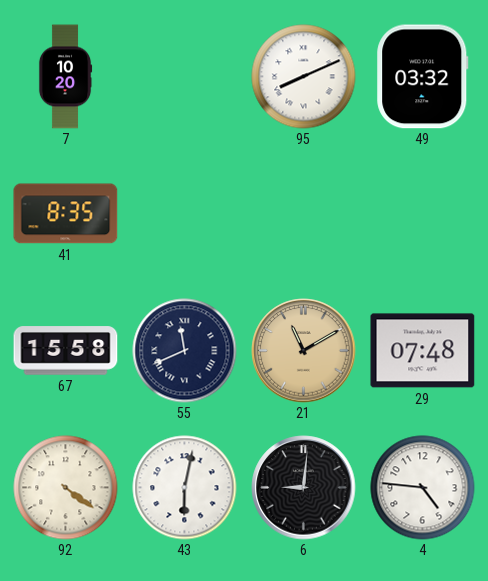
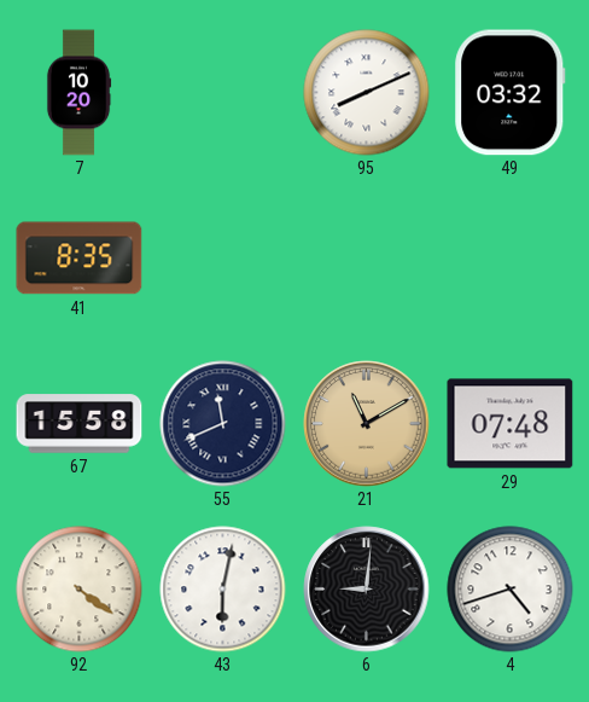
4: 4:46 -> 4:42
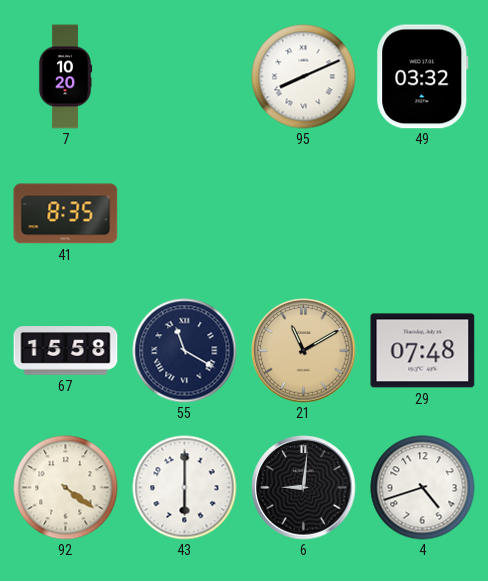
55: 11:41 -> 11:20
43: 6:02 -> 6:00
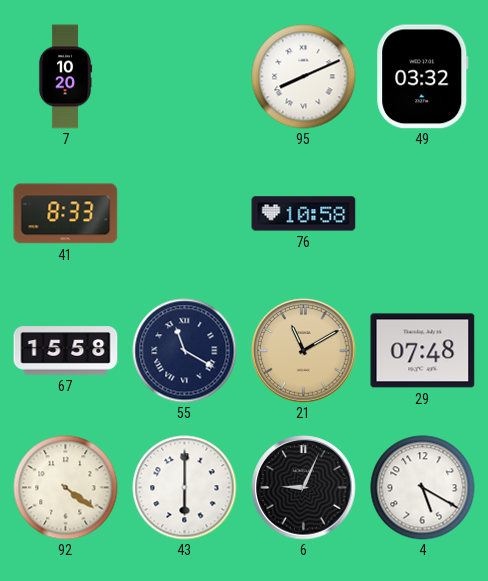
41: 8:35 -> 8:33
76: none -> 10:58
6: 9:01 -> 9:04
4: 4:42 -> 5:20
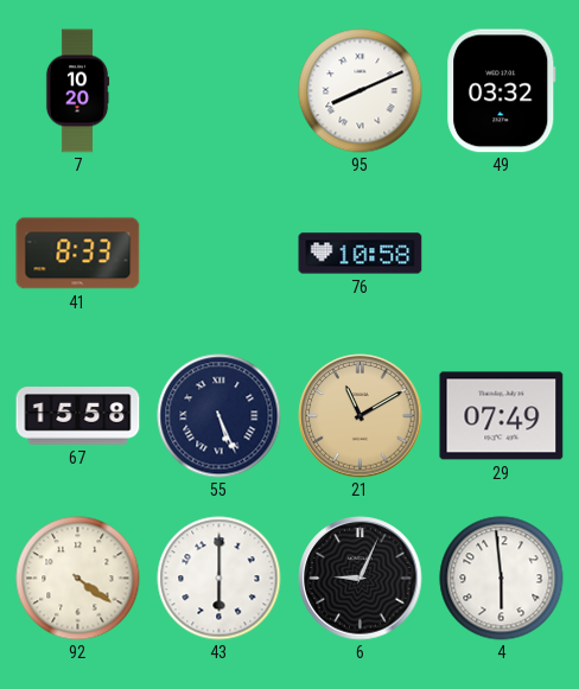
55: 11:20 -> 5:26
29: 07:48 -> 07:49
4: 5:20 -> 5:59
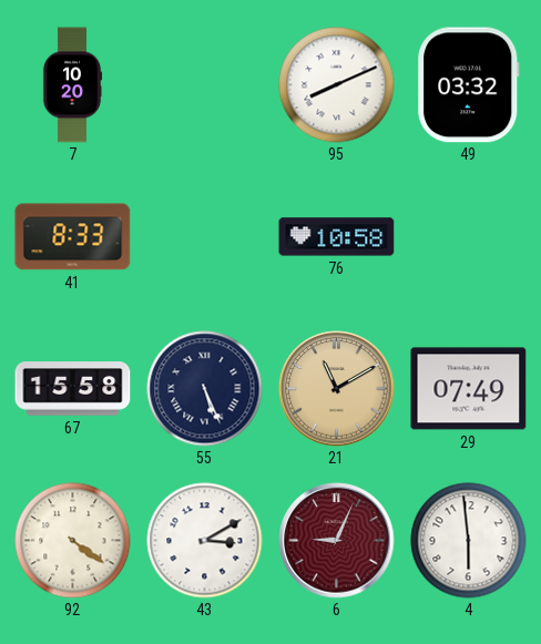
43: 6:00 -> 3:10
6 dial: black -> burgundy
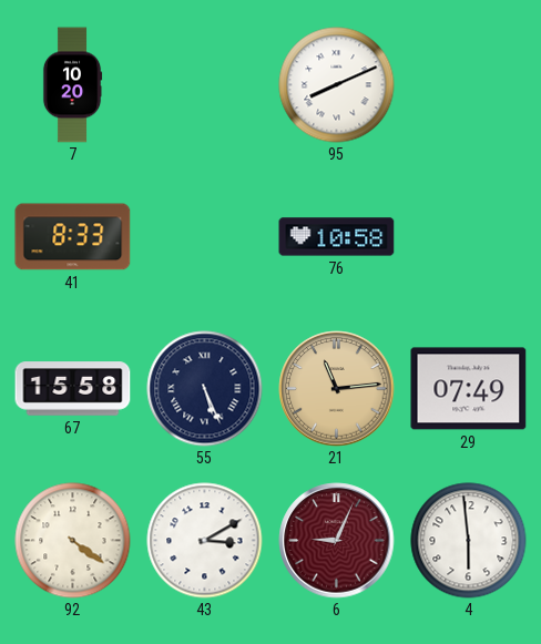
49: 03:32 -> none
21: 11:10 -> 11:14
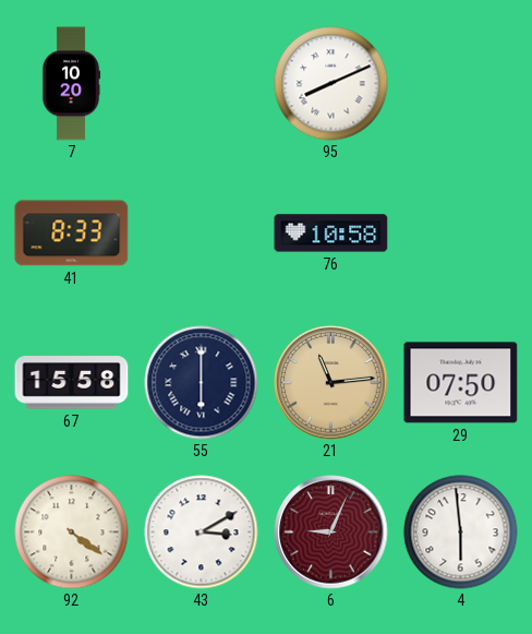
55: 5:26 -> 6:00
29: 07:49 -> 07:50
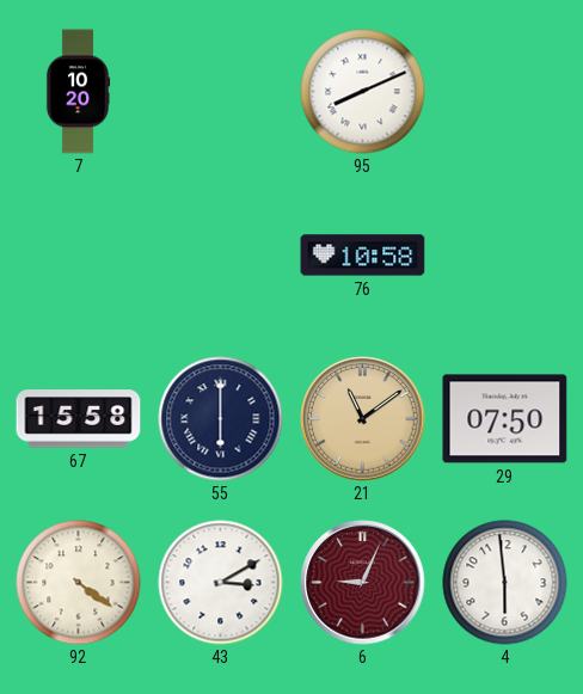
41: 8:33 -> none
21: 11:14 -> 11:09
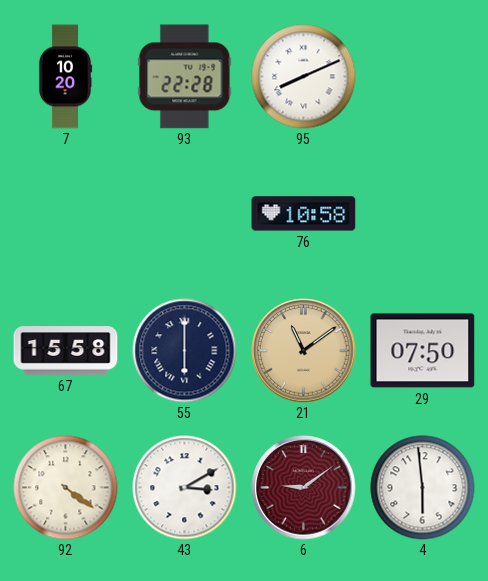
93: none -> 22:28
6: 9:04 -> 9:09
